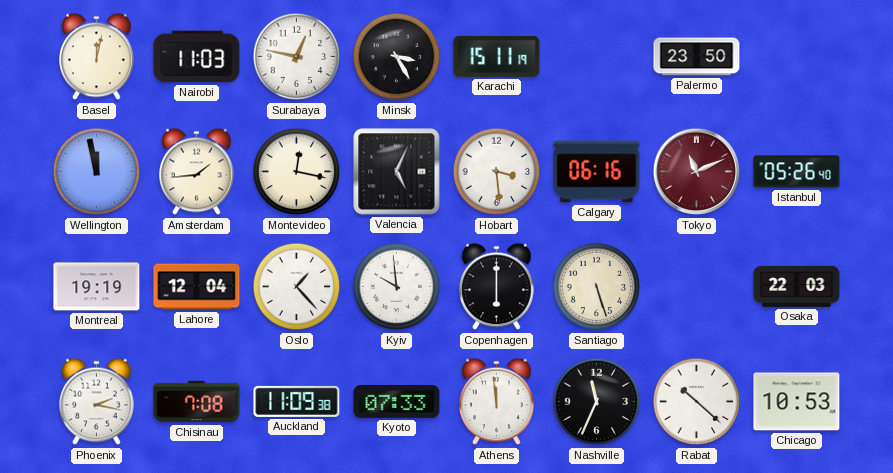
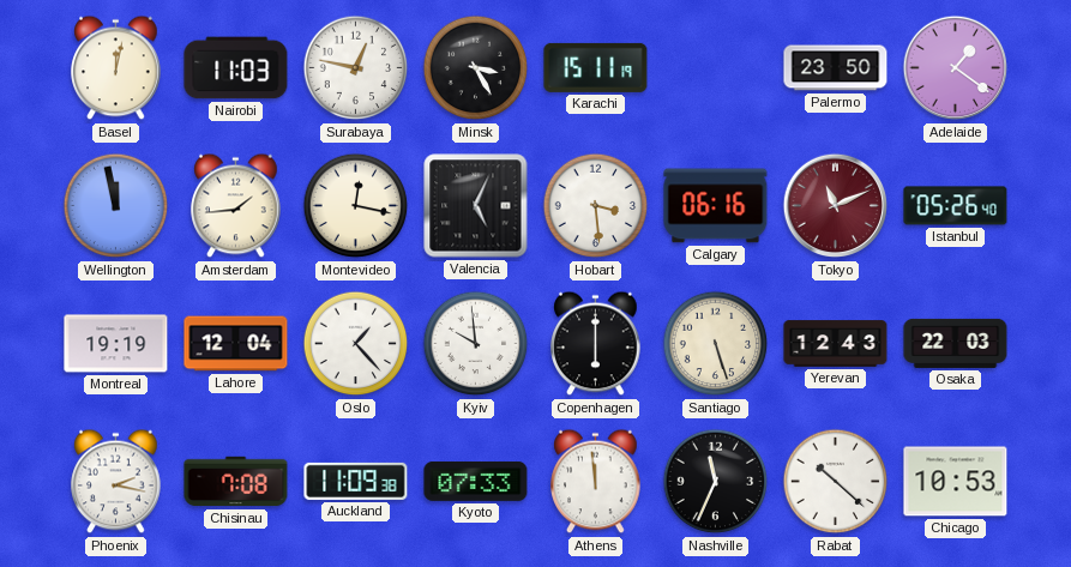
Adelaide: none -> 1:21
Yerevan: none -> 12:43
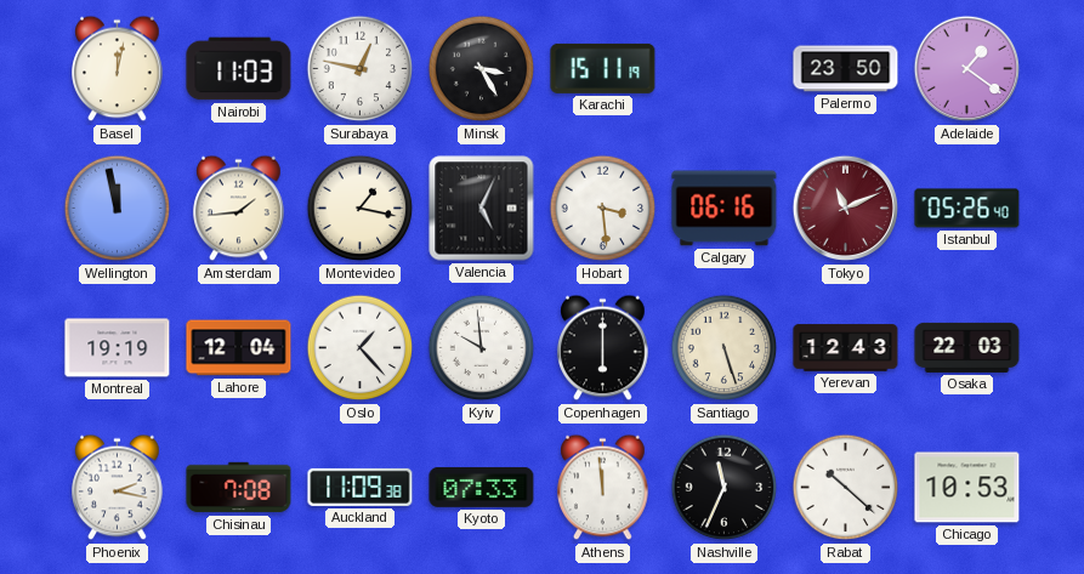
Montevideo: 12:17 -> 1:17
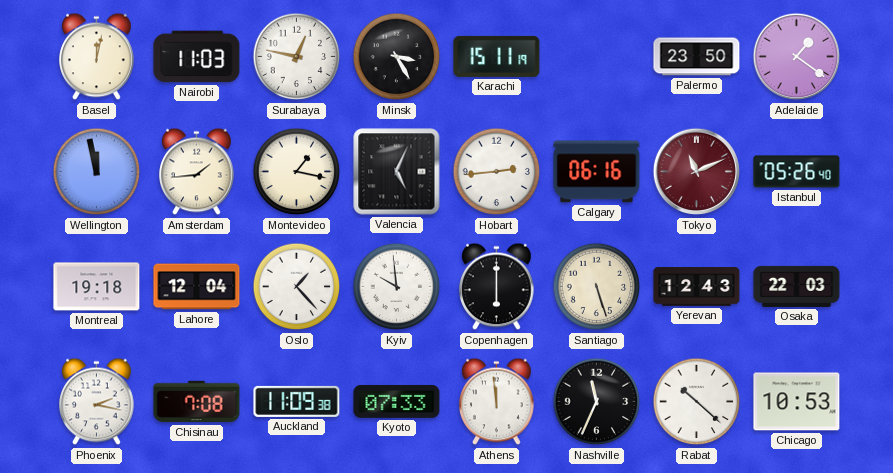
Hobart: 3:29 -> 2:44
Montreal: 19:19 -> 19:18
